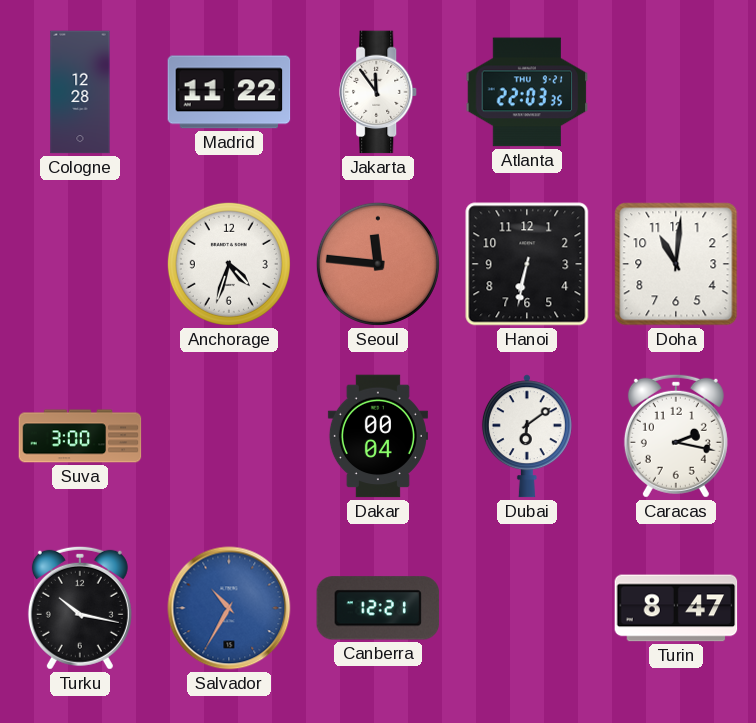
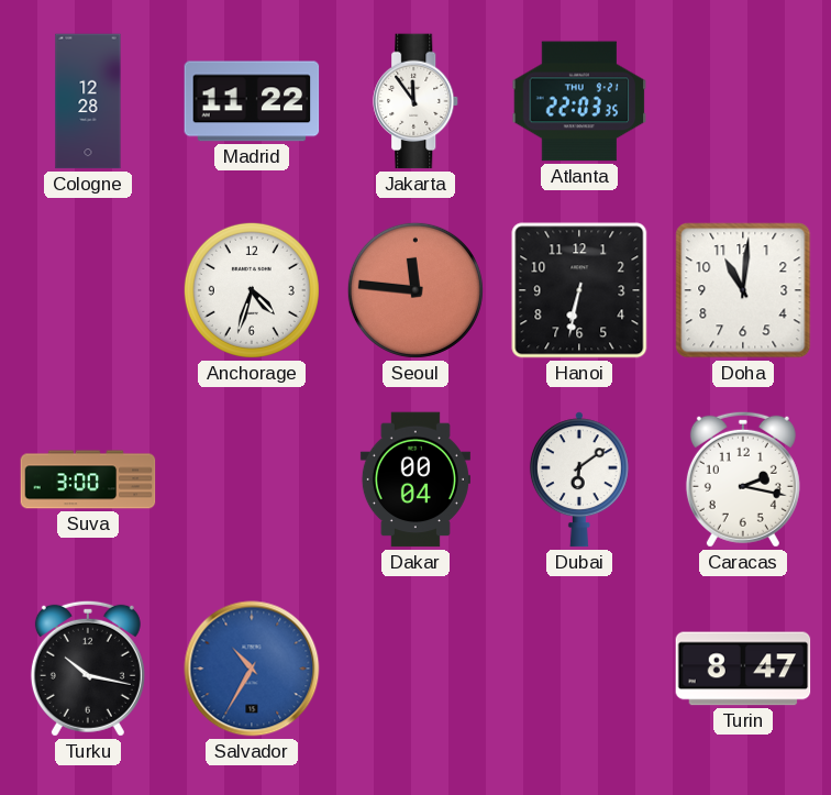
Canberra: 12:21 -> none
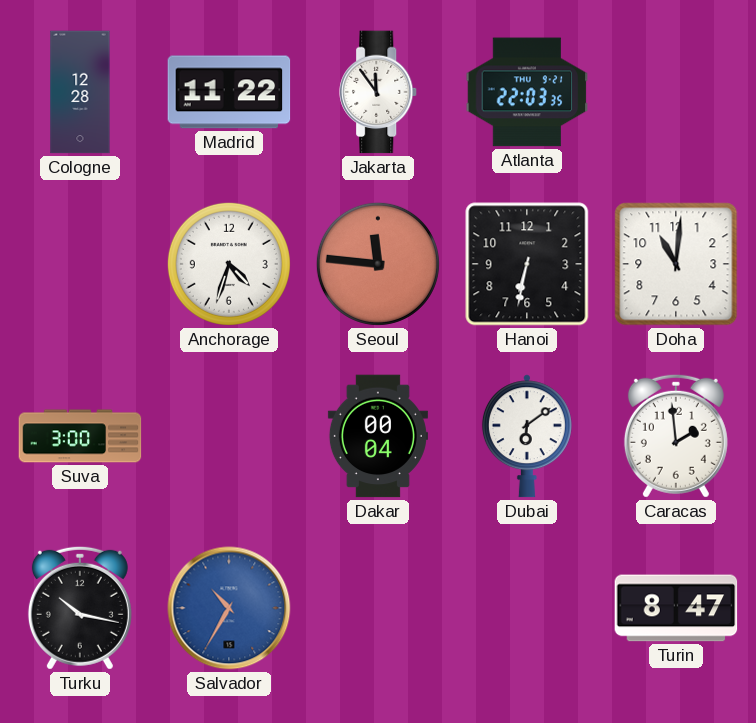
Caracas: 2:17 -> 1:59
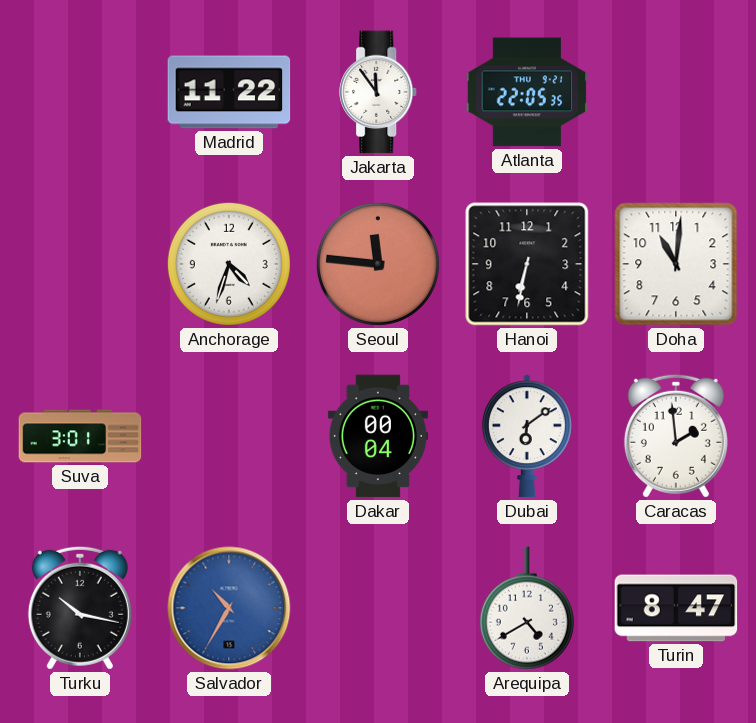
Cologne: 12:28 -> none
Atlanta: 22:03 -> 22:05
Suva: 3:00 -> 3:01
Arequipa: none -> 4:40
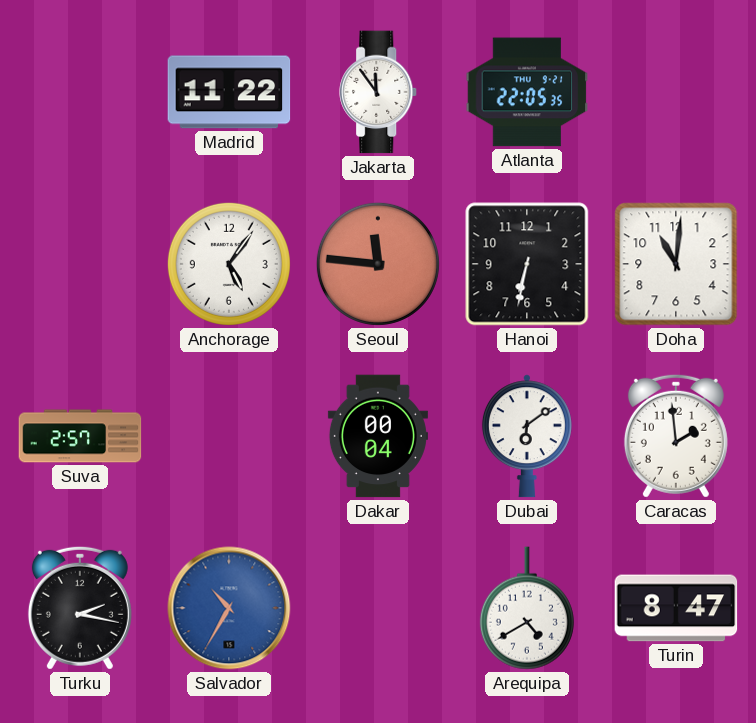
Anchorage: 4:33 -> 5:06
Suva: 3:01 -> 2:57
Turku: 10:17 -> 2:17
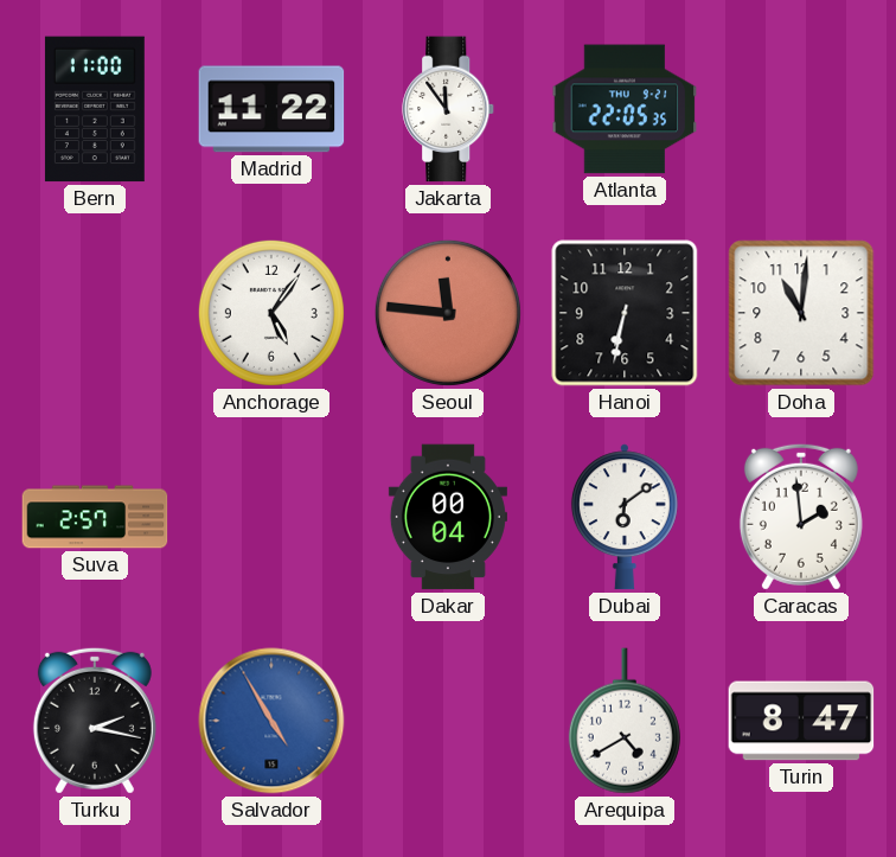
Bern: none -> 11:00
Salvador: 10:35 -> 4:55
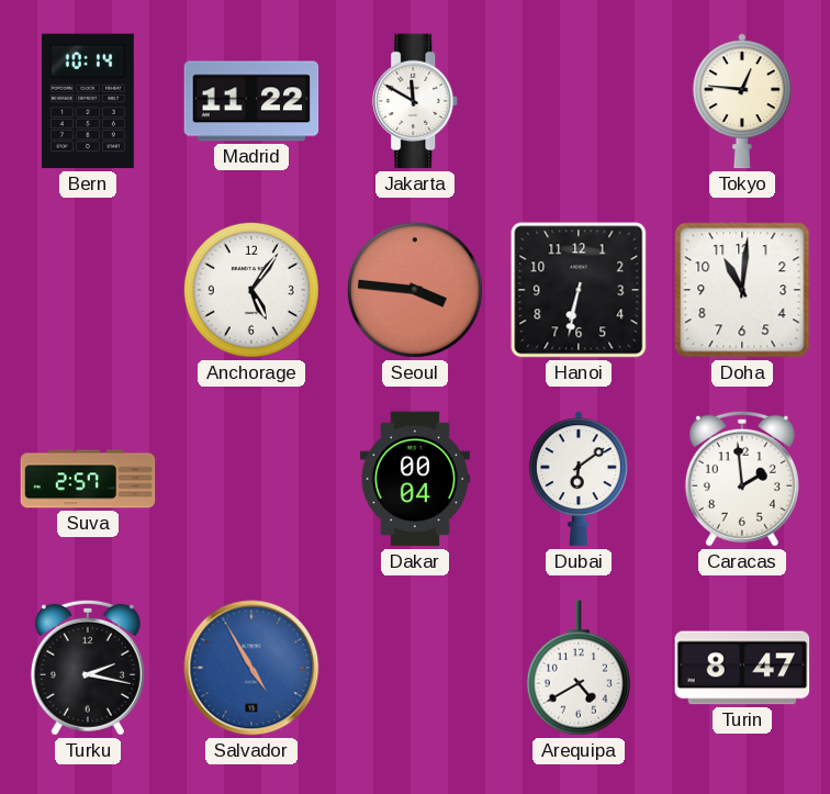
Bern: 11:00 -> 10:14
Jakarta: 11:54 -> 11:50
Atlanta: 22:05 -> none
Tokyo: none -> 12:46
Seoul: 11:46 -> 3:46
